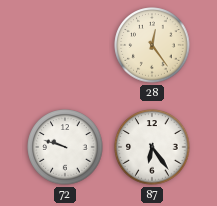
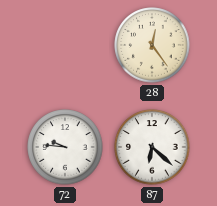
72: 9:48 -> 9:46
87: 6:24 -> 6:22
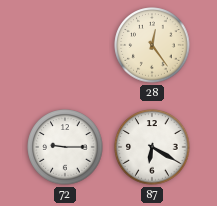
72: 9:46 -> 9:15
87: 6:22 -> 6:20
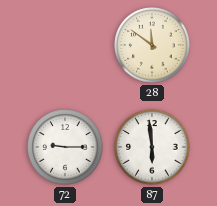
28: 12:24 -> 11:51
87: 6:20 -> 5:59
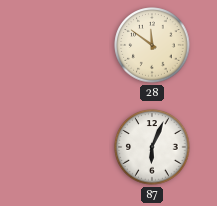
72: 9:15 -> none
87: 5:59 -> 6:04
